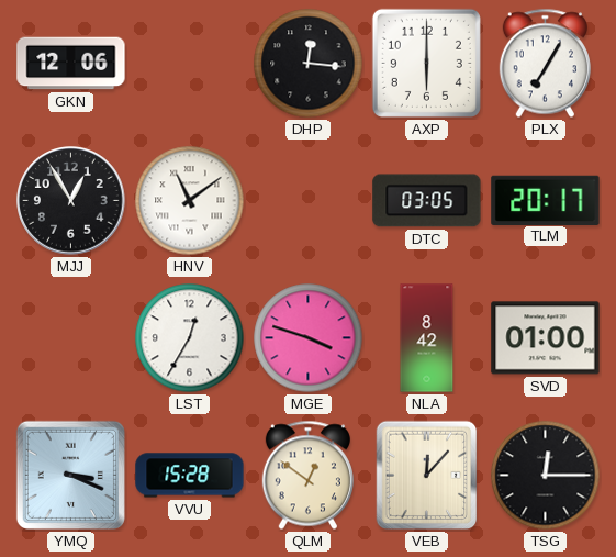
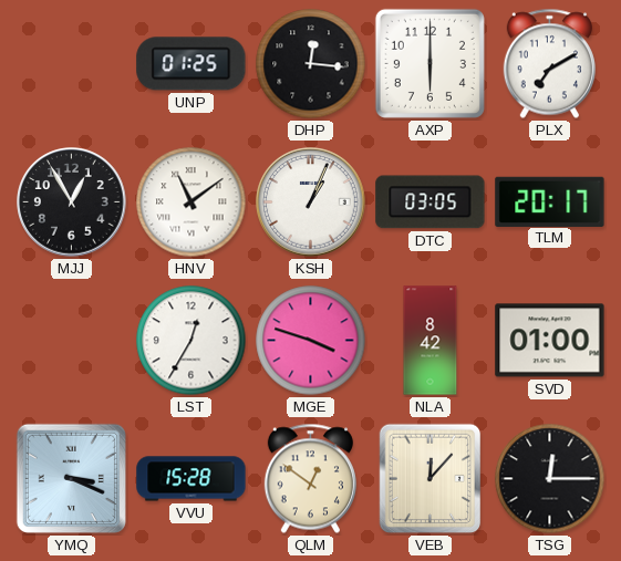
GKN: 12:06 -> none
UNP: none -> 01:25
PLX: 7:05 -> 7:10
KSH: none -> 1:04
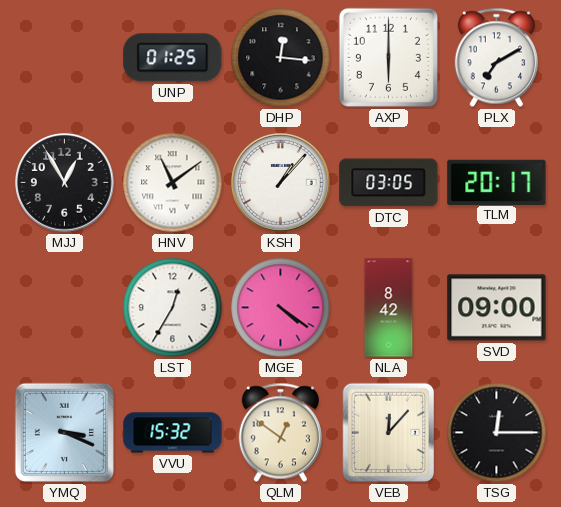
KSH: 1:04 -> 1:07
MGE: 3:48 -> 4:21
SVD: 01:00 -> 09:00
VVU: 15:28 -> 15:32
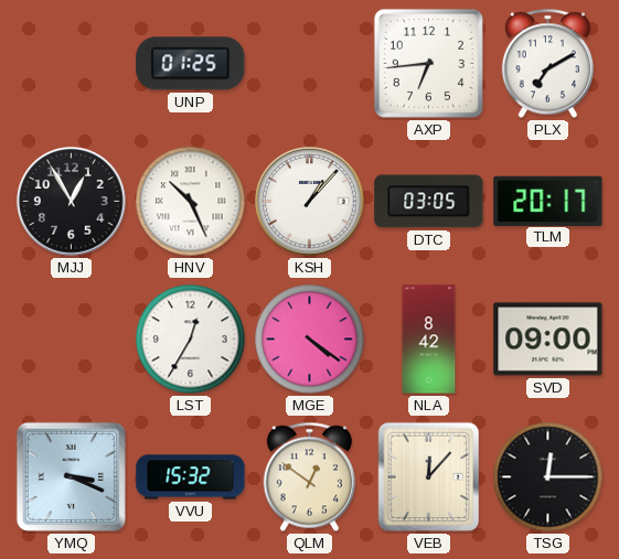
DHP: 12:16 -> none
AXP: 6:00 -> 6:44
HNV: 11:09 -> 10:26
